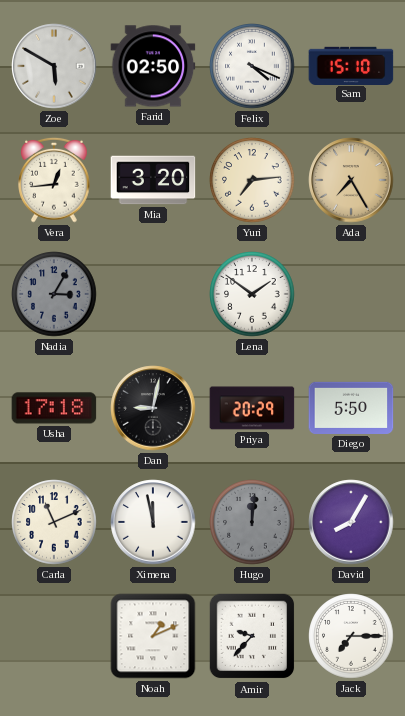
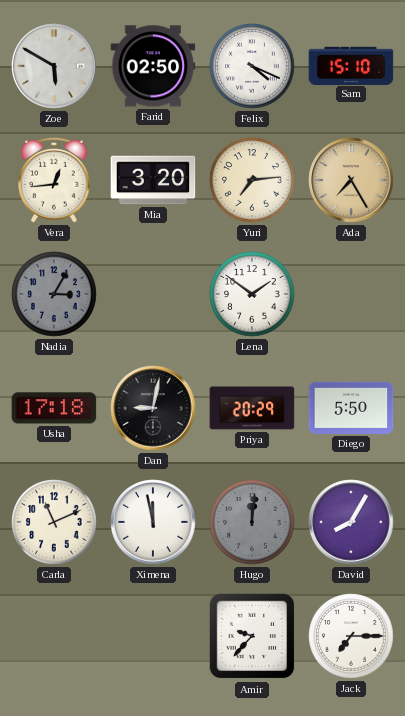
Noah: 1:11 -> none
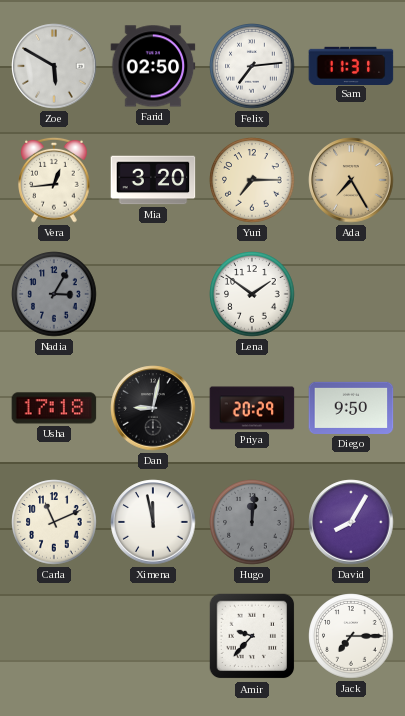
Felix: 4:19 -> 7:14
Sam: 15:10 -> 11:31
Yuri: 7:14 -> 7:15
Diego: 5:50 -> 9:50
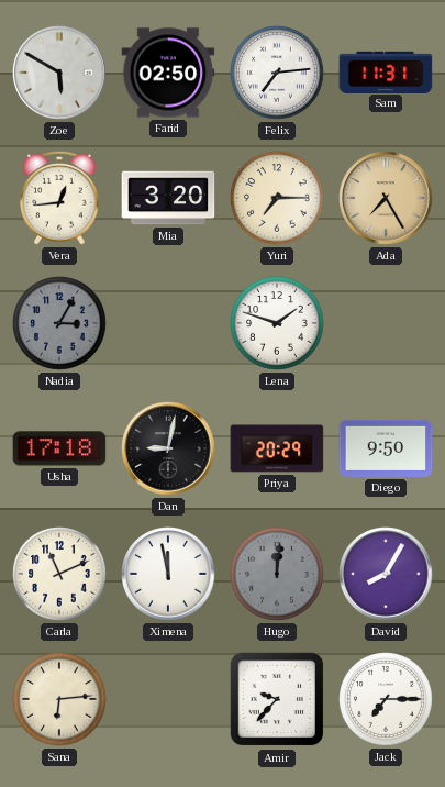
Lena: 1:51 -> 1:48
Sana: none -> 6:14
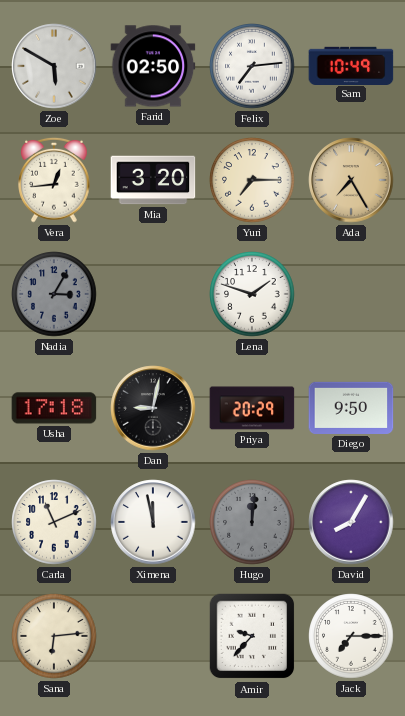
Sam: 11:31 -> 10:49
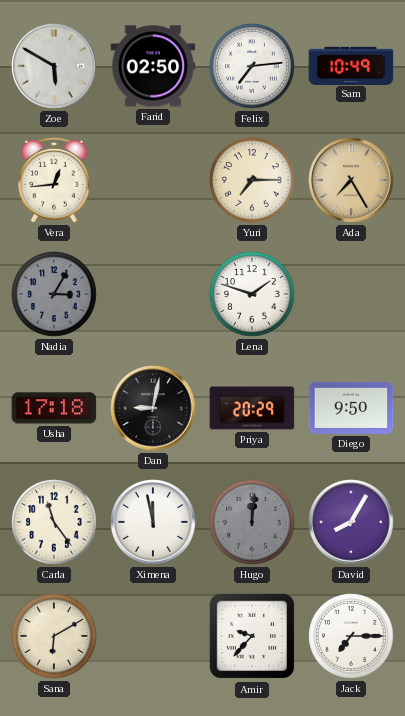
Mia: 3:20 -> none
Carla: 11:11 -> 11:24
Sana: 6:14 -> 6:10
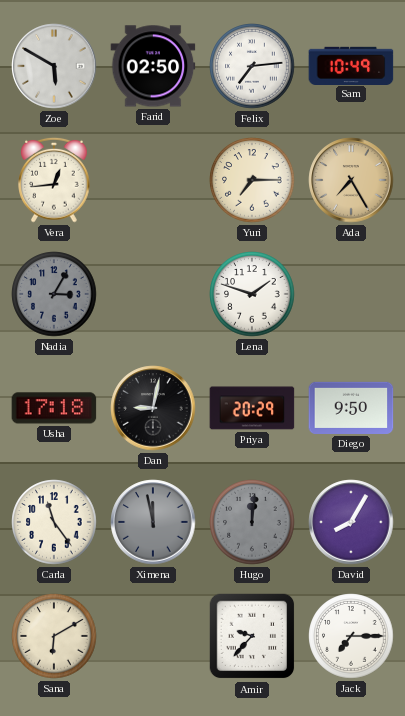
Ximena dial: white -> grey
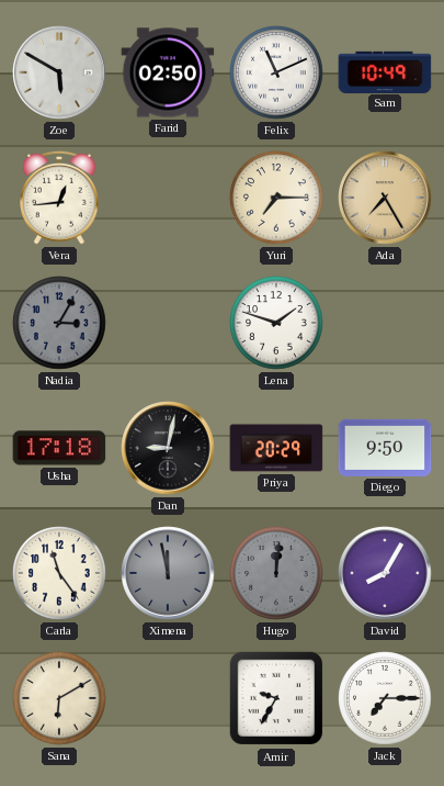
Felix: 7:14 -> 11:11
Amir: 9:37 -> 9:35
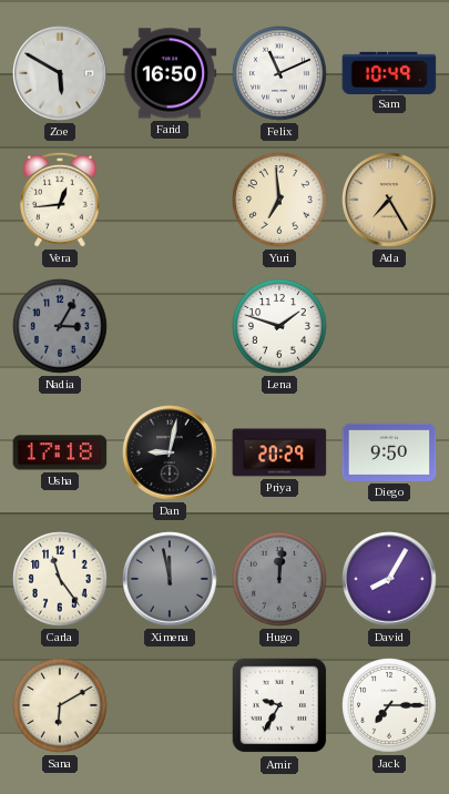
Farid: 02:50 -> 16:50
Yuri: 7:15 -> 6:59
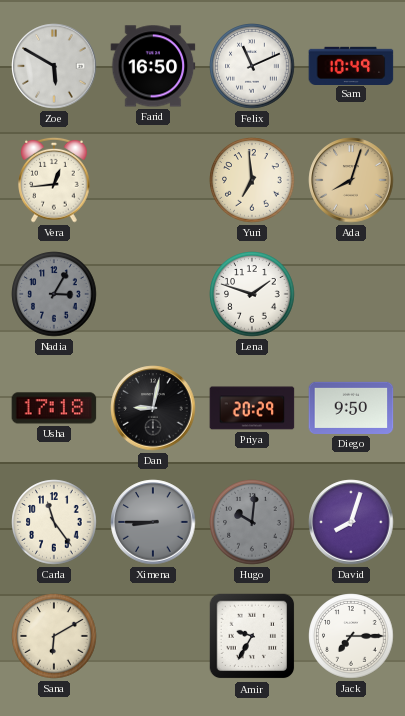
Ada: 7:25 -> 8:03
Ximena: 11:58 -> 8:45
Hugo: 12:01 -> 10:01
David: 8:05 -> 8:03
